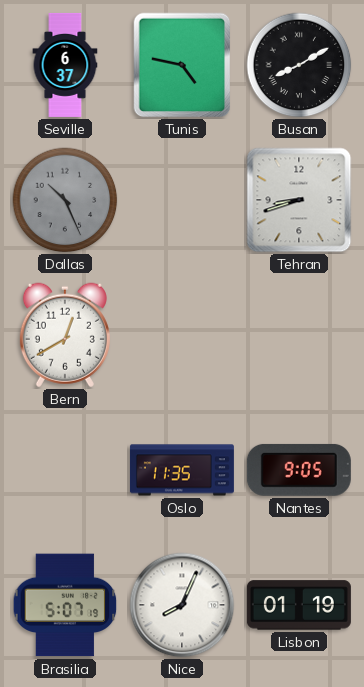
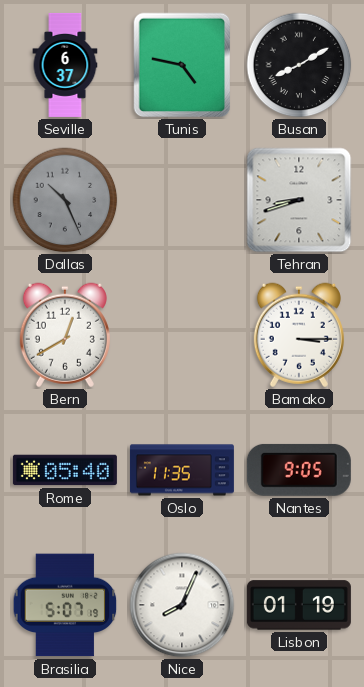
Bamako: none -> 3:15
Rome: none -> 05:40
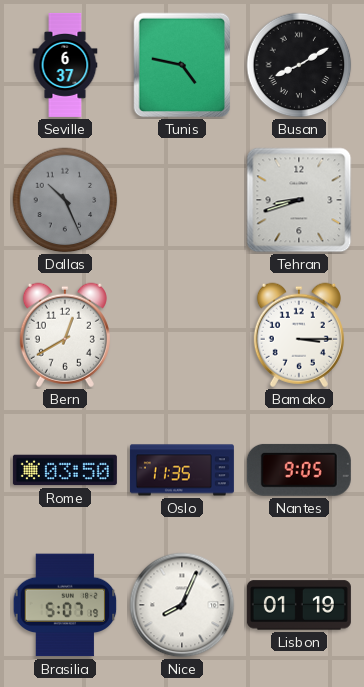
Rome: 05:40 -> 03:50
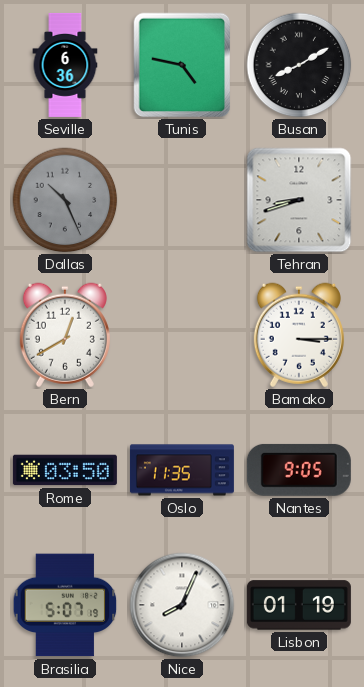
Seville: 6:37 -> 6:36
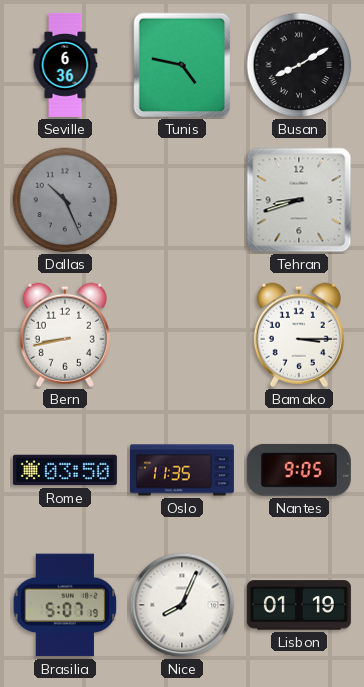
Bern: 12:40 -> 8:43
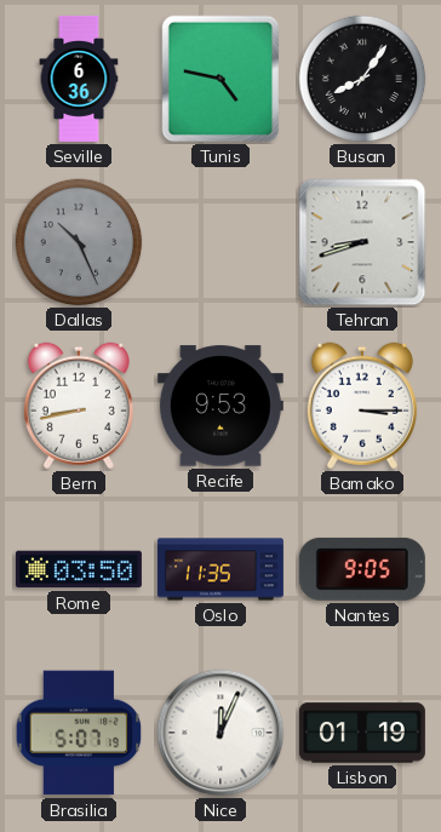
Busan: 8:10 -> 8:06
Recife: none -> 9:53
Nice: 8:04 -> 12:04
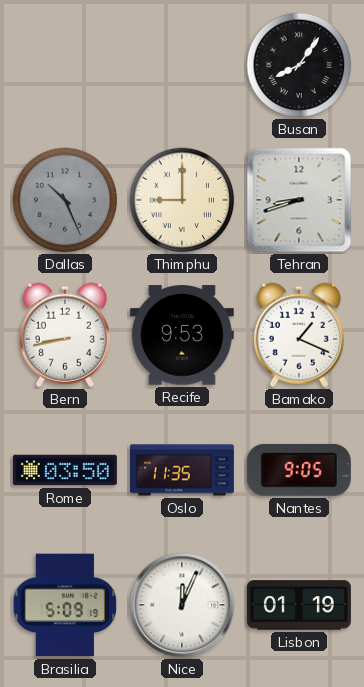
Seville: 6:36 -> none
Tunis: 4:47 -> none
Thimphu: none -> 9:00
Bamako: 3:15 -> 1:19
Brasilia: 5:07 -> 5:09
